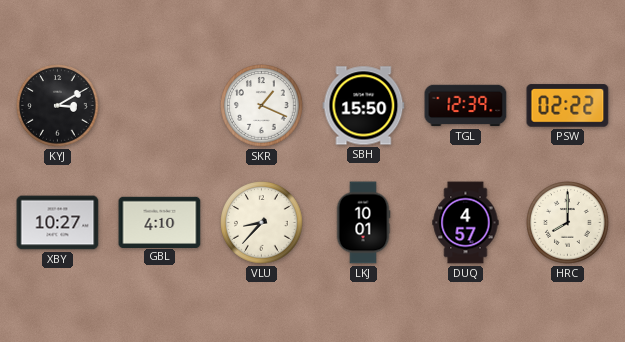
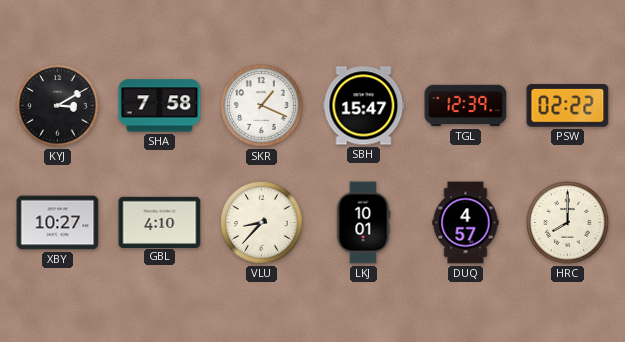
SHA: none -> 7:58
SBH: 15:50 -> 15:47
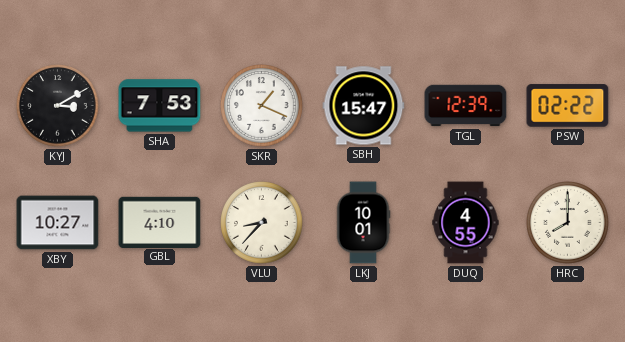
SHA: 7:58 -> 7:53
DUQ: 4:57 -> 4:55
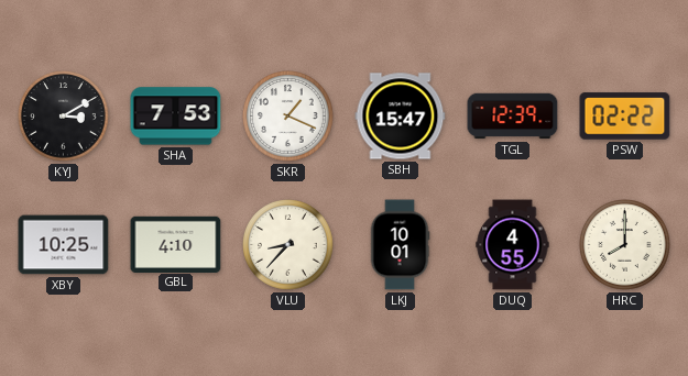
XBY: 10:27 -> 10:25
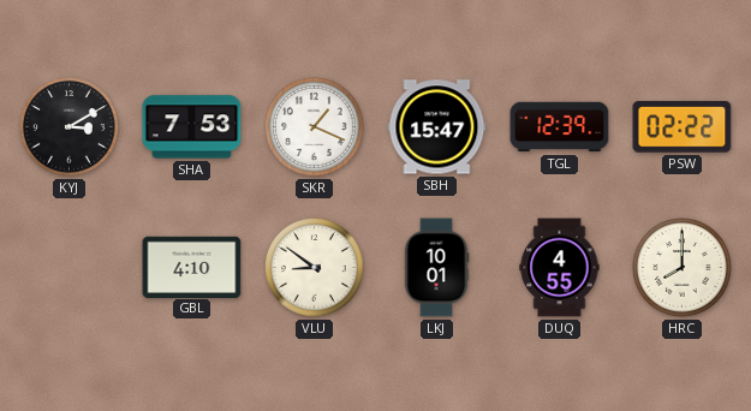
XBY: 10:25 -> none
VLU: 8:37 -> 8:51
